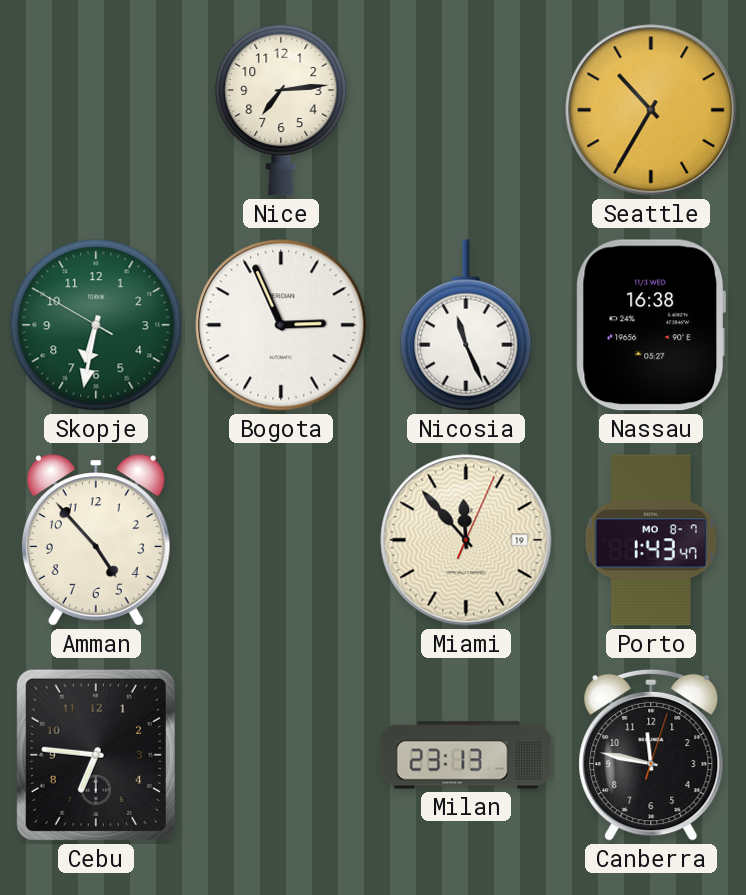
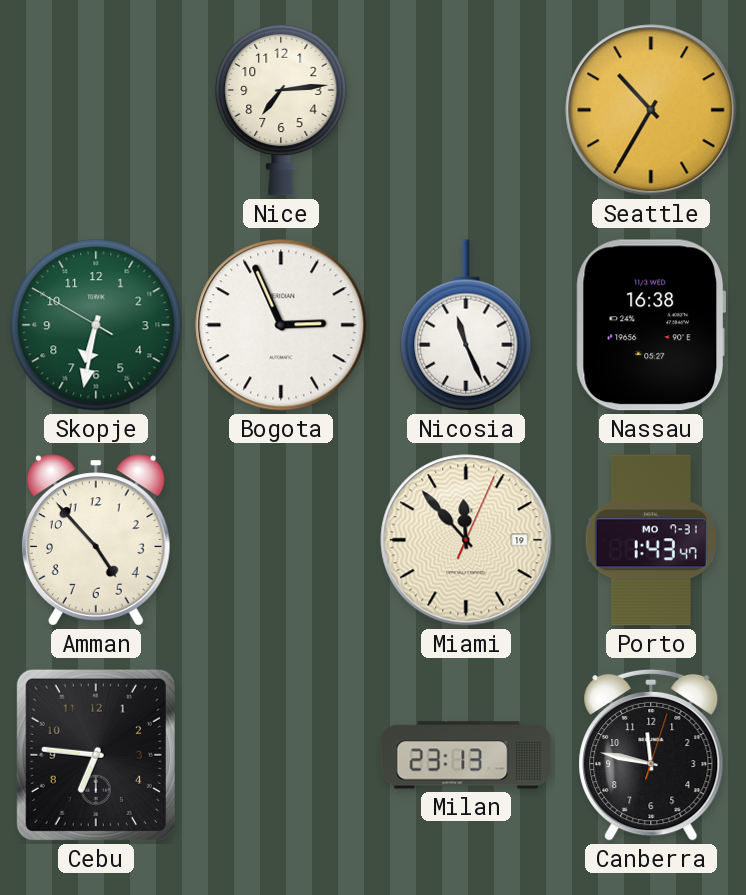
Porto date: MO 8-7 -> MO 7-31
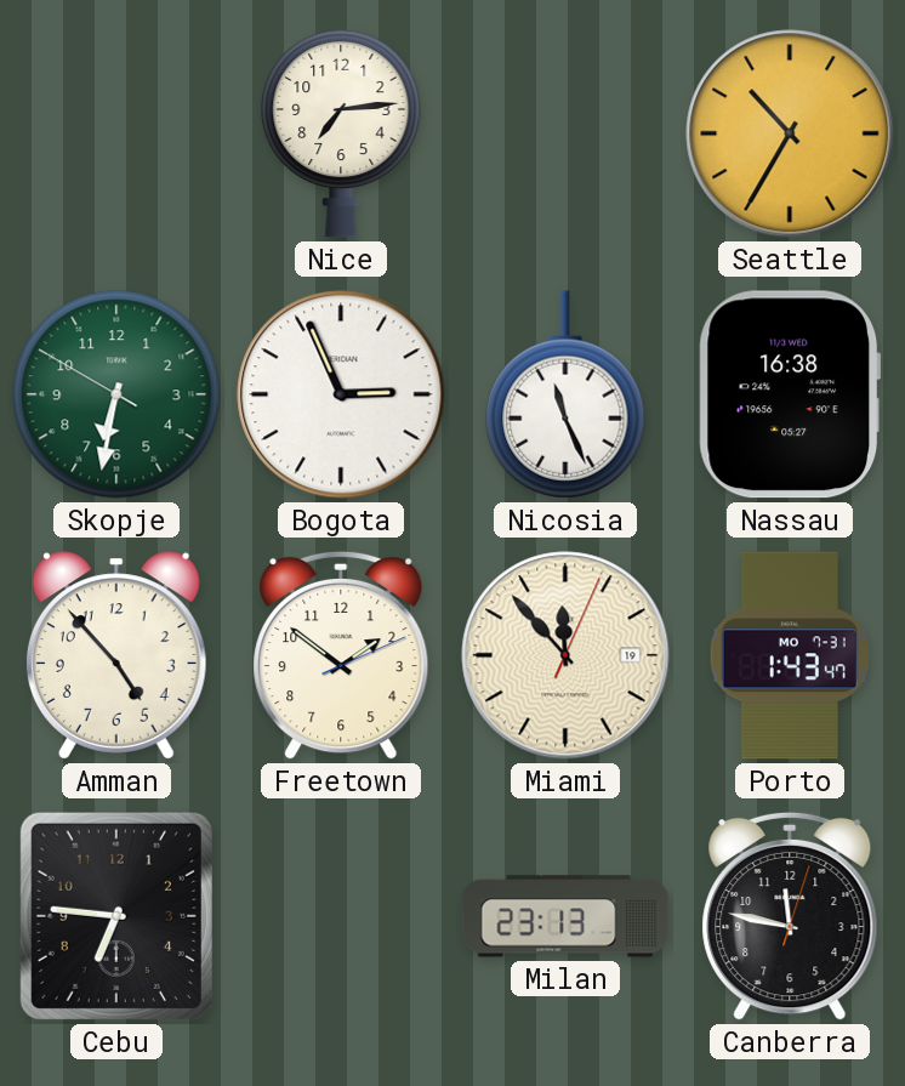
Freetown: none -> 1:51
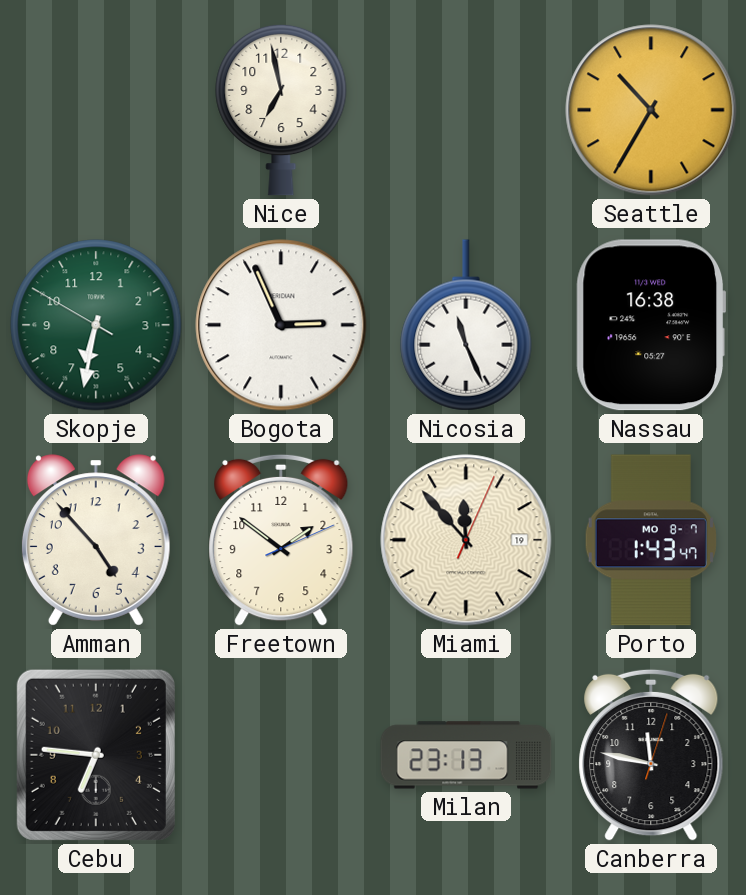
Nice: 7:14 -> 6:58
Porto date: MO 7-31 -> MO 8-7
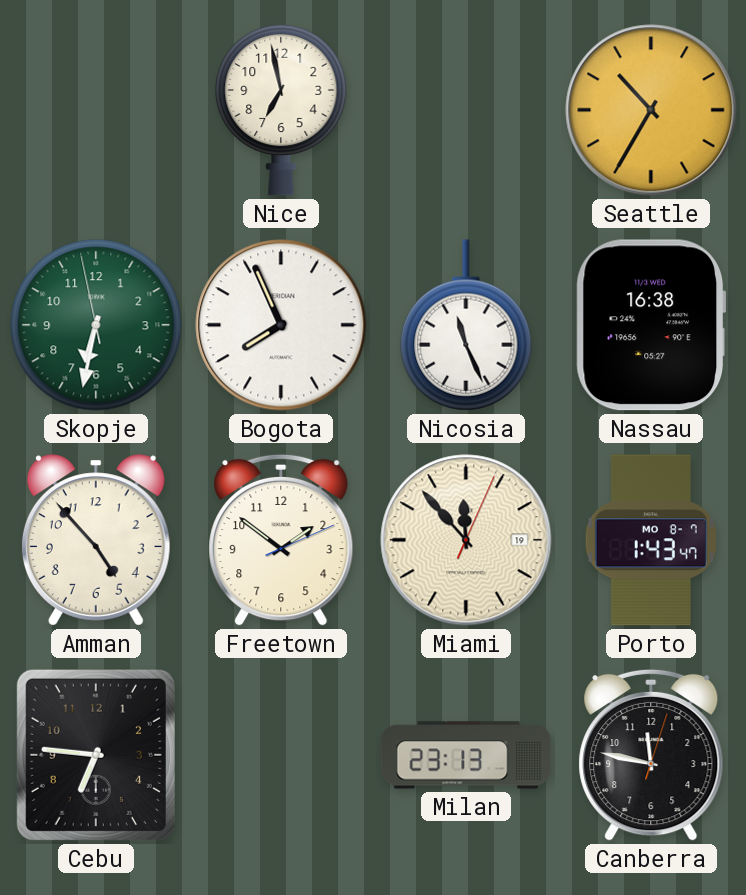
Skopje: 6:31:50 -> 6:31:58
Bogota: 2:56 -> 7:56
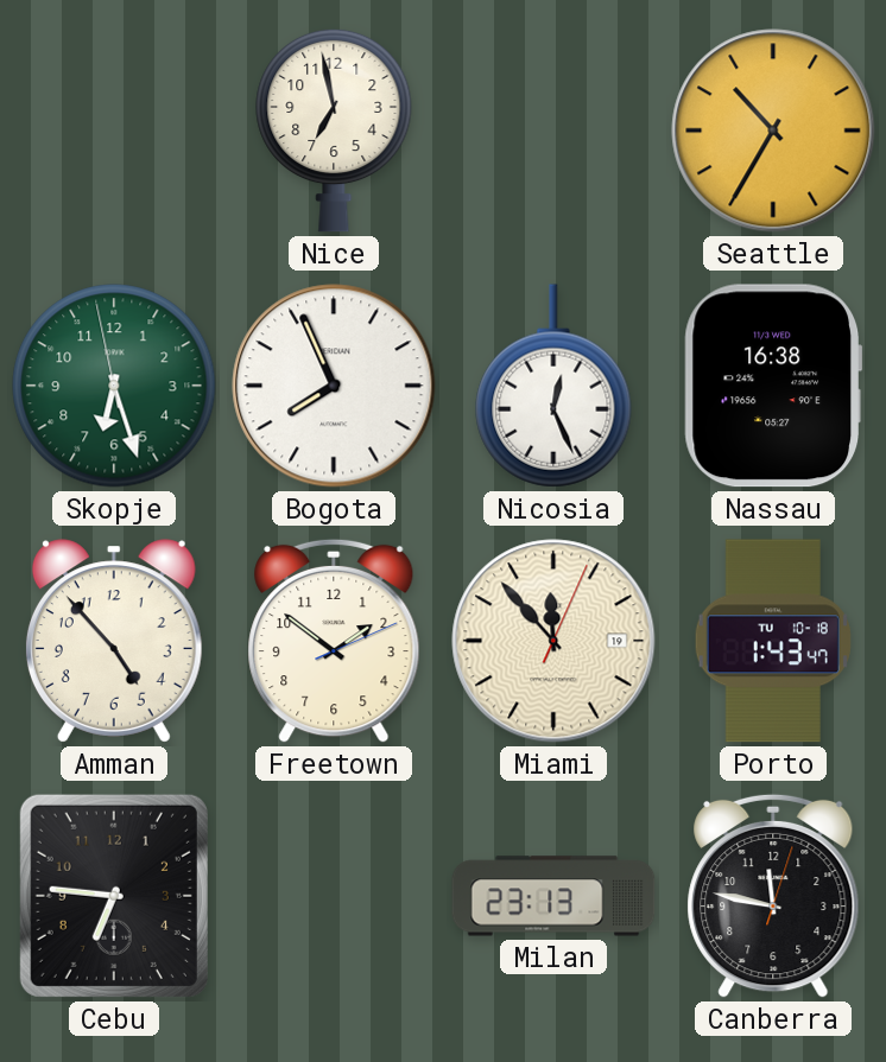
Skopje: 6:31 -> 6:26
Nicosia: 11:26 -> 12:26
Porto date: MO 8-7 -> TU 10-18
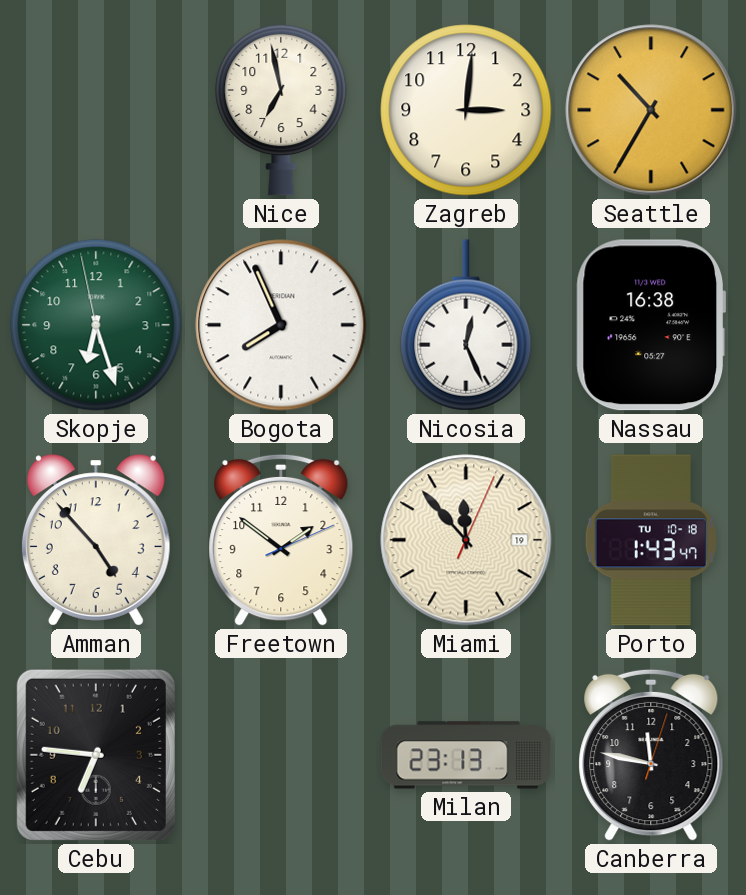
Zagreb: none -> 3:01
